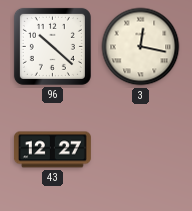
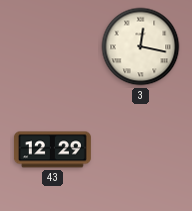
96: 10:22 -> none
43: 12:27 -> 12:29
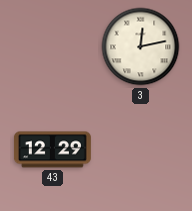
3: 12:17 -> 12:13
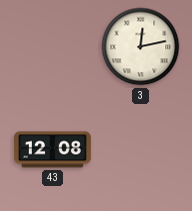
43: 12:29 -> 12:08
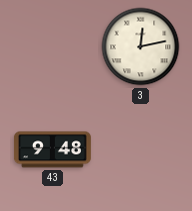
43: 12:08 -> 9:48
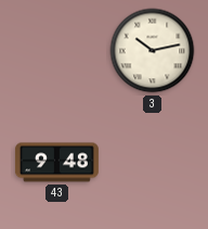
3: 12:13 -> 10:13
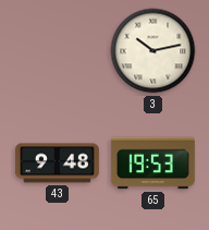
65: none -> 19:53
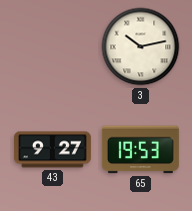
43: 9:48 -> 9:27
